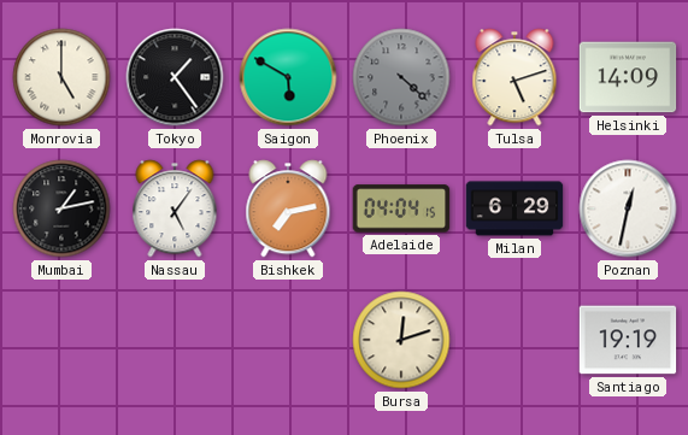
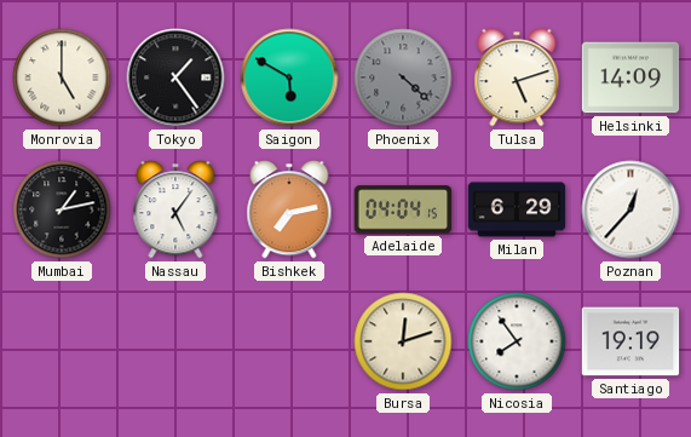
Poznan: 12:32 -> 12:37
Nicosia: none -> 7:54
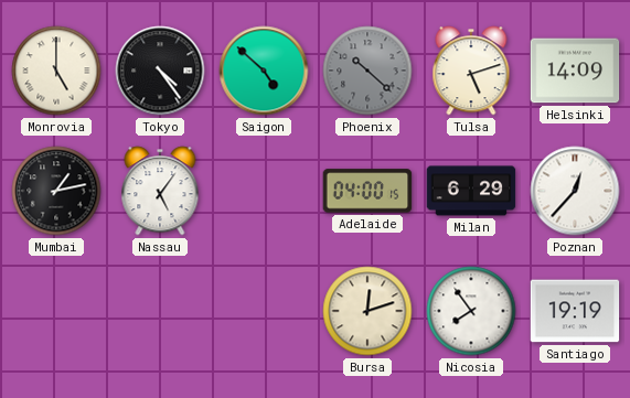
Tokyo: 1:24 -> 4:24
Saigon: 5:50 -> 4:52
Phoenix: 4:22 -> 10:22
Bishkek: 7:13 -> none
Adelaide: 04:04 -> 04:00
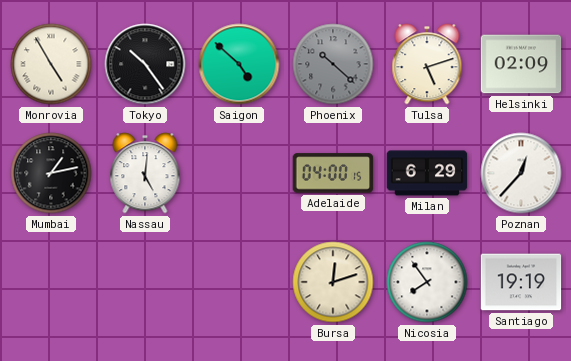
Monrovia: 5:00 -> 4:55
Tokyo: 4:24 -> 10:24
Helsinki: 14:09 -> 02:09
Nassau: 5:06 -> 5:01
